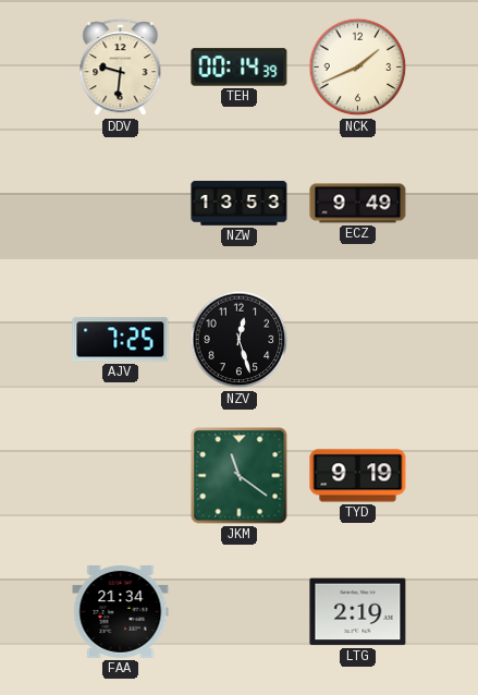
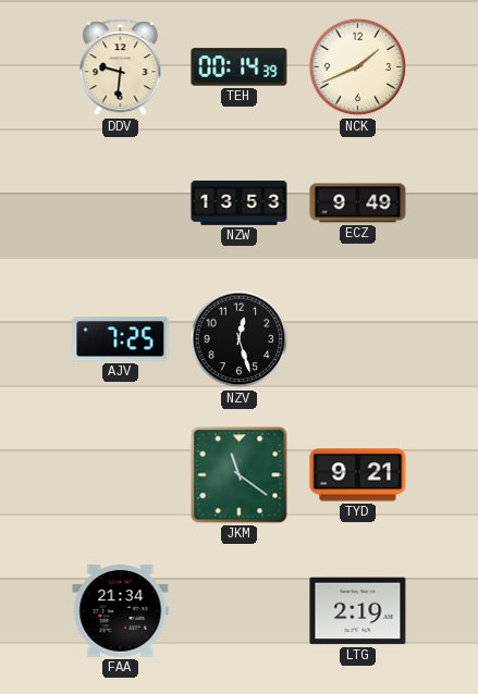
TYD: 9:19 -> 9:21
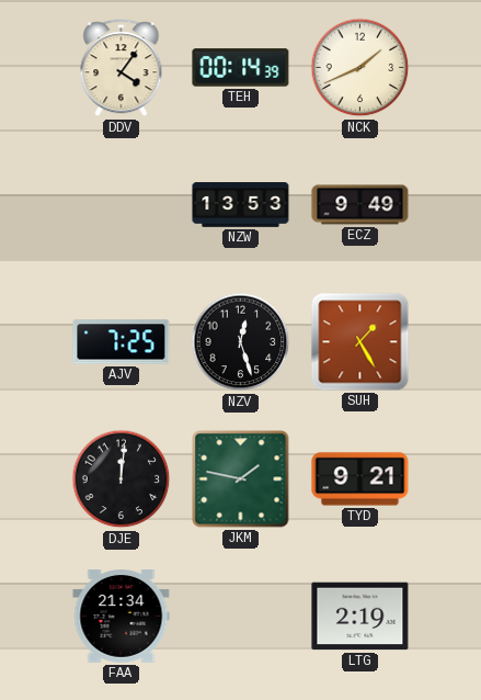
DDV: 9:31 -> 4:06
SUH: none -> 1:25
DJE: none -> 12:01
JKM: 11:21 -> 1:47
